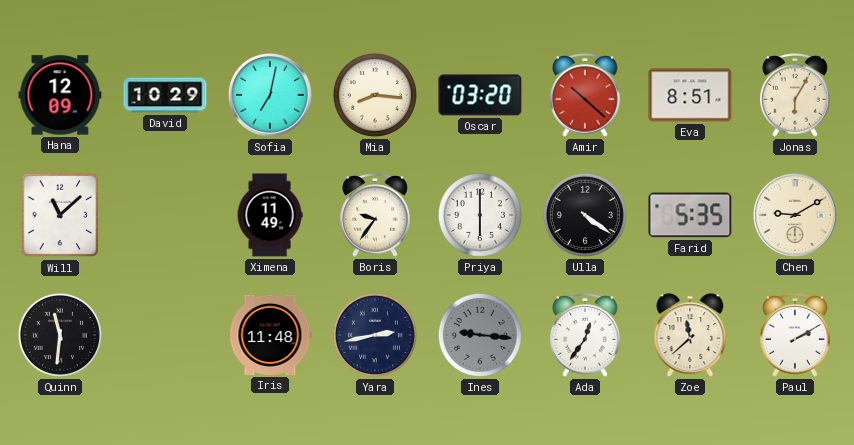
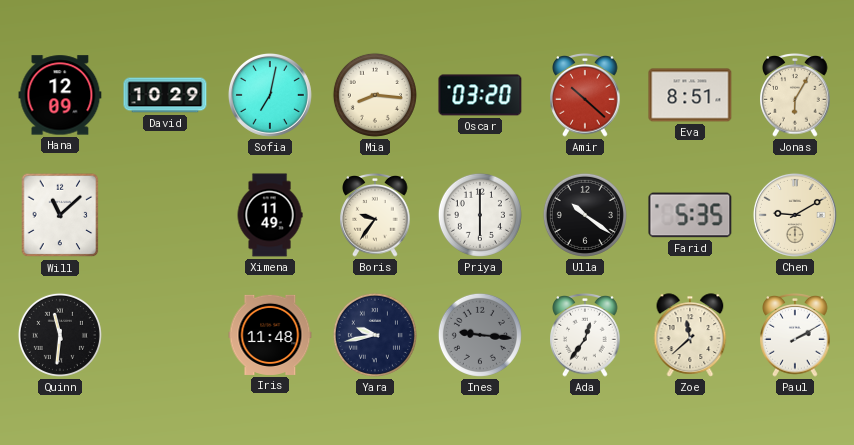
Ulla: 4:21 -> 10:21
Yara: 2:43 -> 9:43
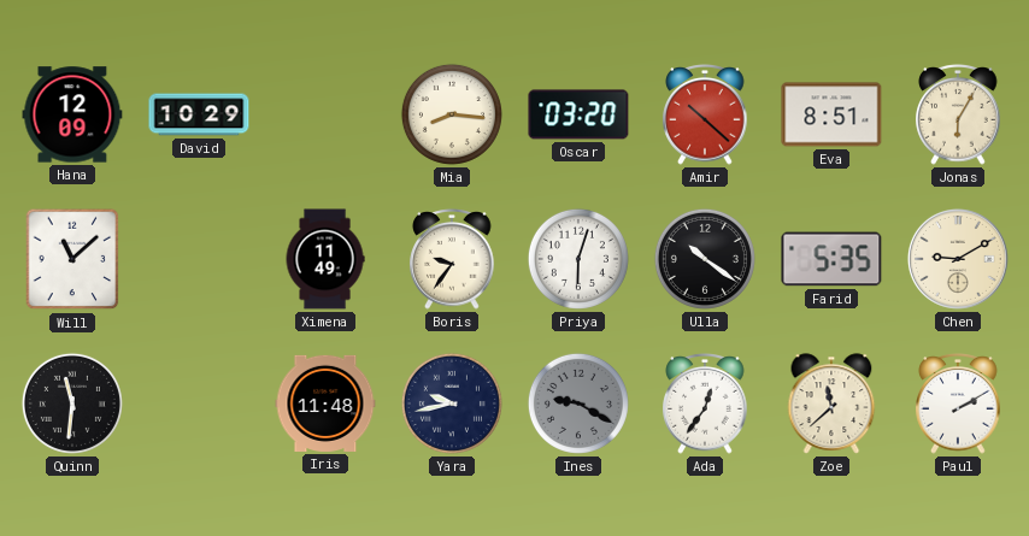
Sofia: 7:02 -> none
Priya: 6:00 -> 6:03
Ines: 9:16 -> 9:20
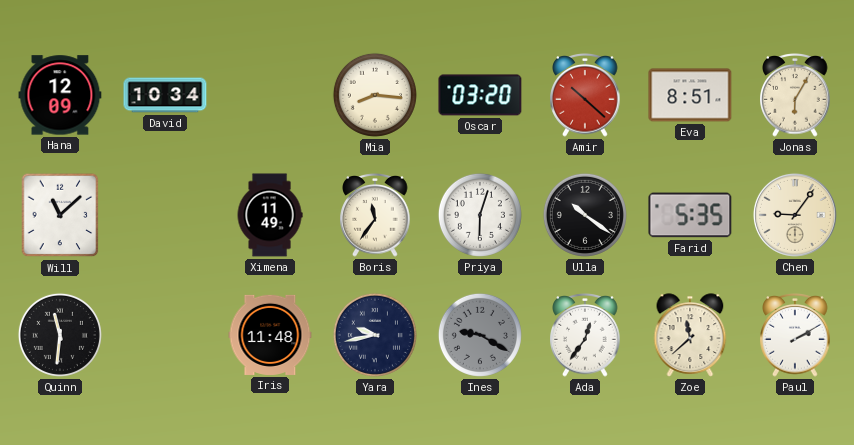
David: 10:29 -> 10:34
Boris: 9:36 -> 11:36
Chen: 9:10 -> 9:06
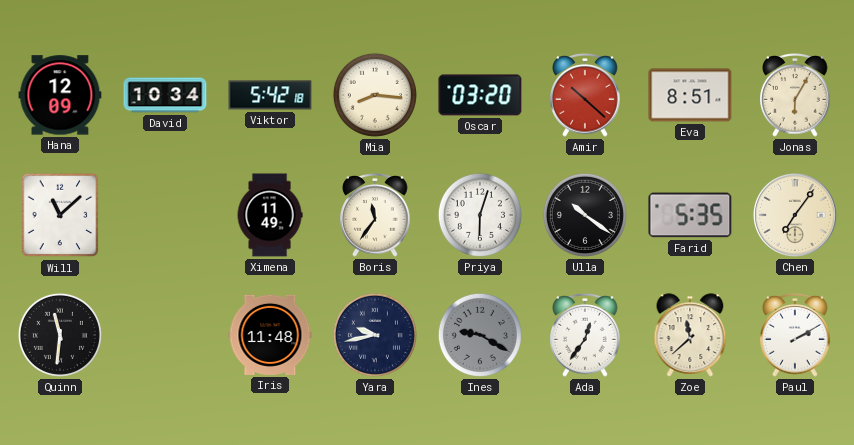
Viktor: none -> 5:42
Chen: 9:06 -> 7:06
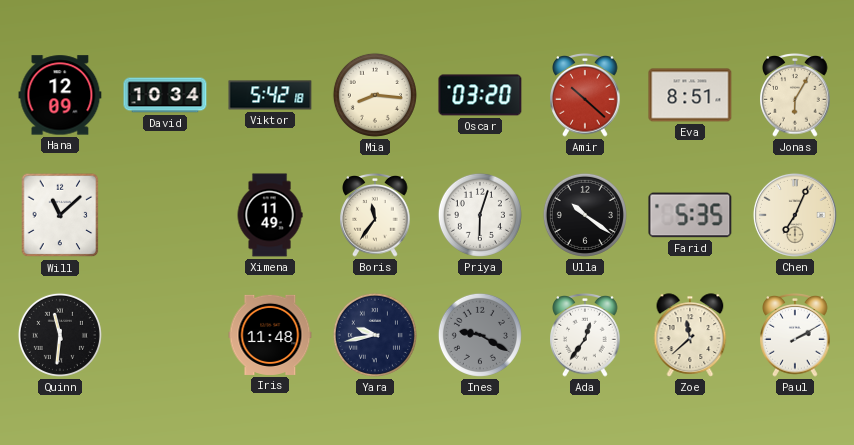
Chen: 7:06 -> 7:04
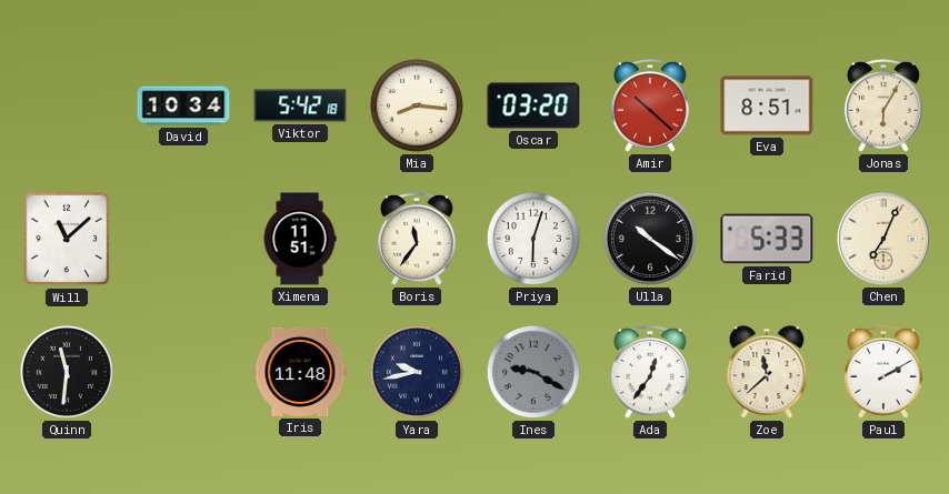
Hana: 12:09 -> none
Ximena: 11:49 -> 11:51
Farid: 5:35 -> 5:33
